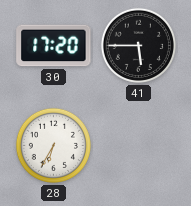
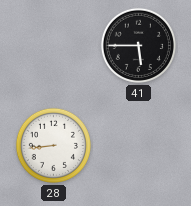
30: 17:20 -> none
28: 6:35 -> 8:44
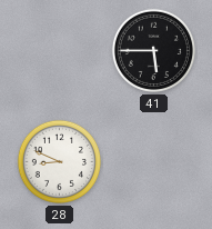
28: 8:44 -> 8:49
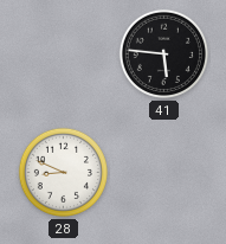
41: 5:45 -> 5:46
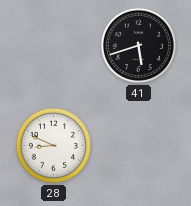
41: 5:46 -> 5:42
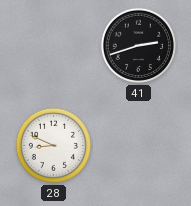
41: 5:42 -> 2:42
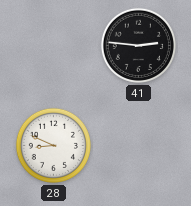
41: 2:42 -> 2:46
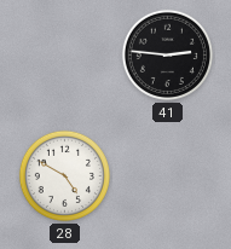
28: 8:49 -> 4:50
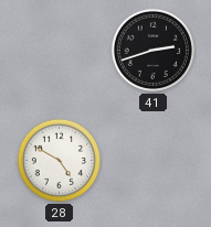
41: 2:46 -> 2:42
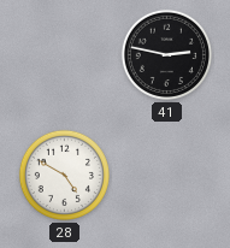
41: 2:42 -> 2:47
